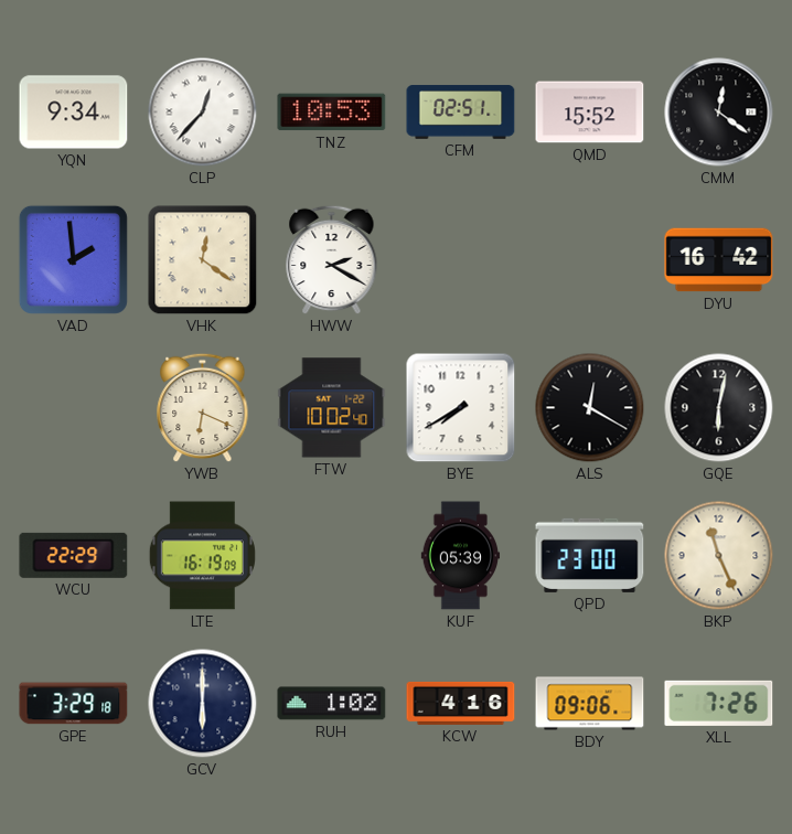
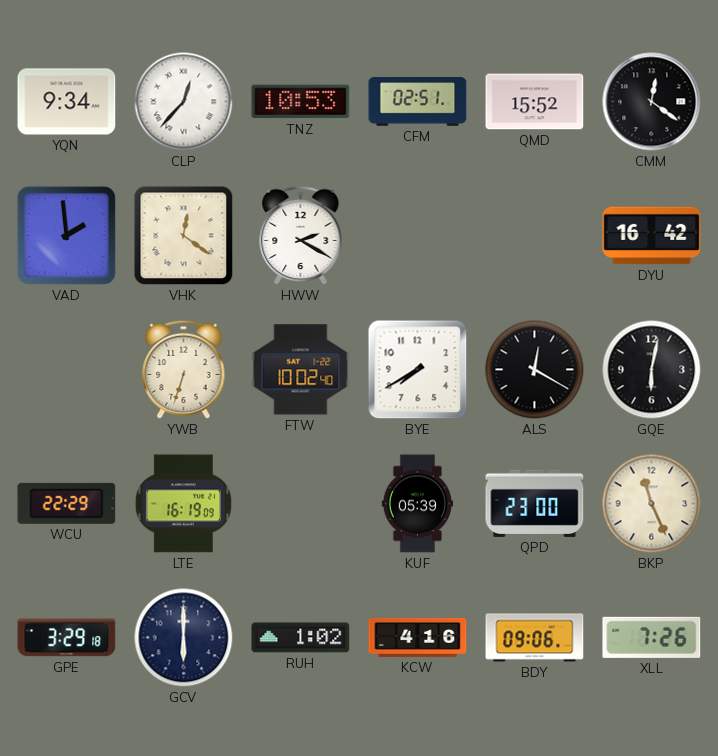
YWB: 6:19 -> 6:33
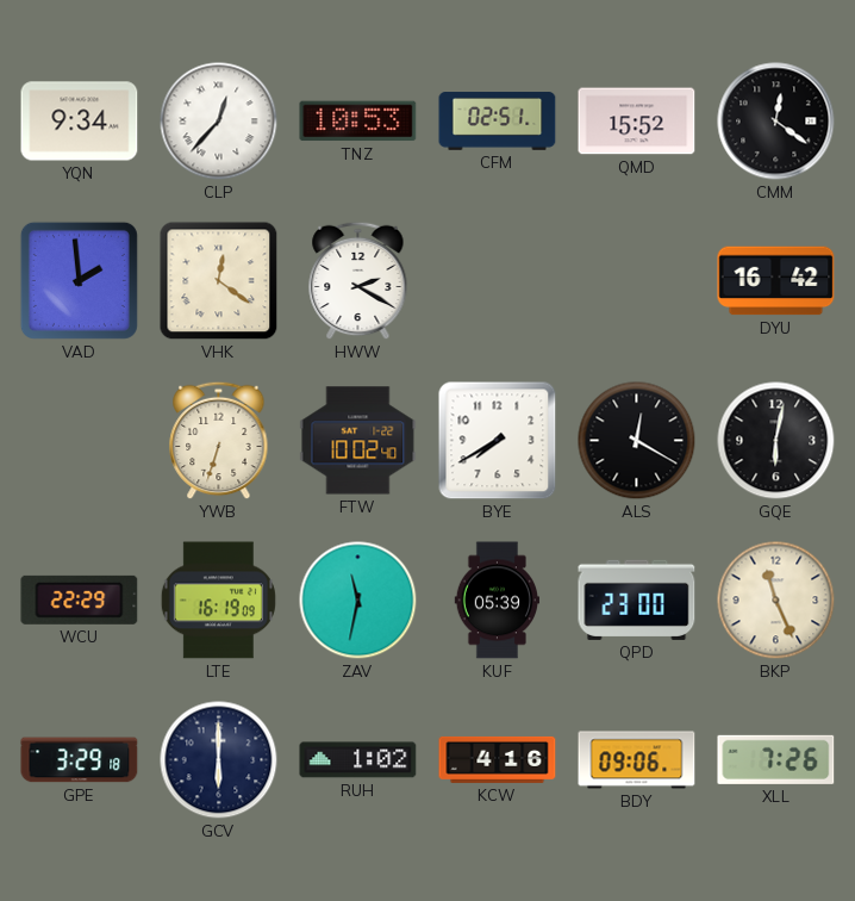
ZAV: none -> 11:32
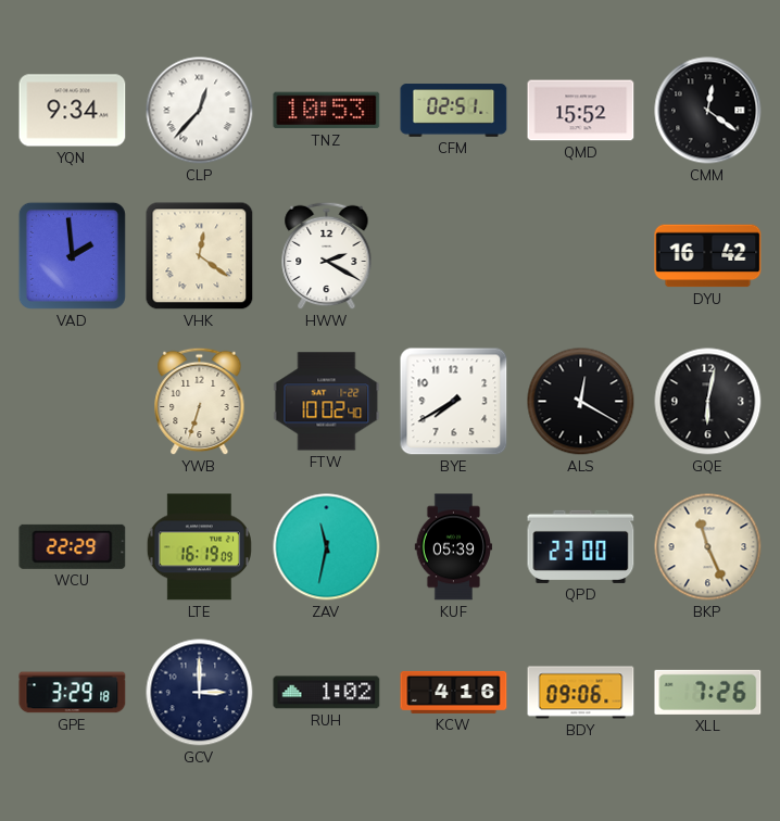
GCV: 6:00 -> 3:00
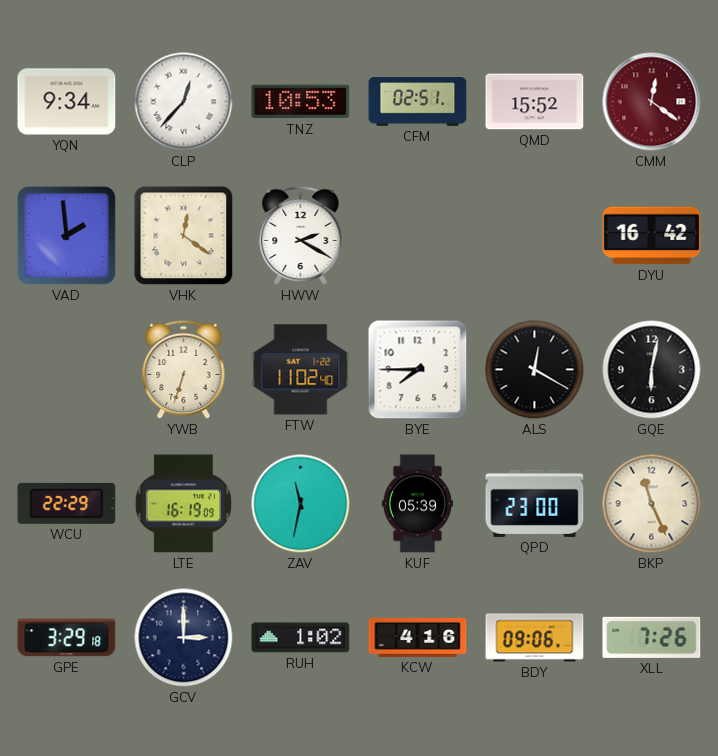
CMM dial: black -> burgundy
FTW: 10:02 -> 11:02
BYE: 7:40 -> 7:45
